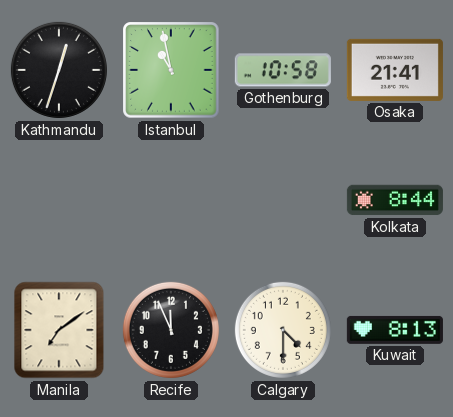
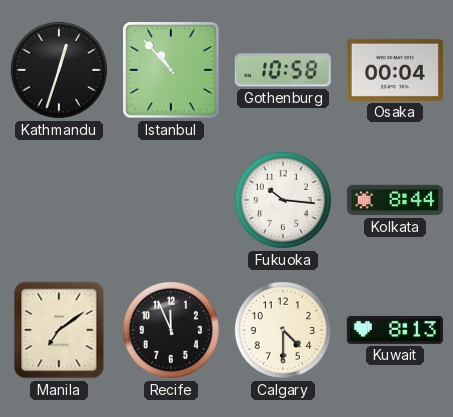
Istanbul: 10:58 -> 10:53
Osaka: 21:41 -> 00:04
Fukuoka: none -> 10:16
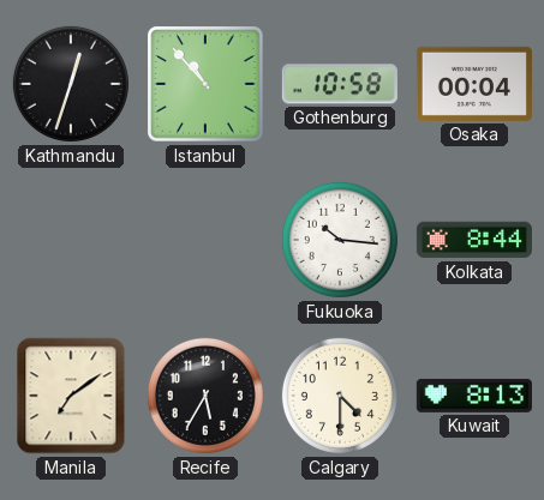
Recife: 11:56 -> 5:35
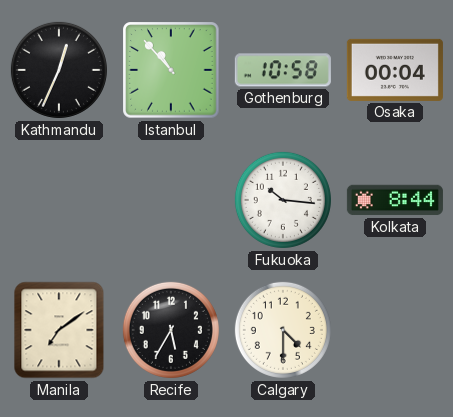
Kathmandu: 12:33 -> 12:34
Kuwait: 8:13 -> none
